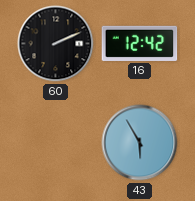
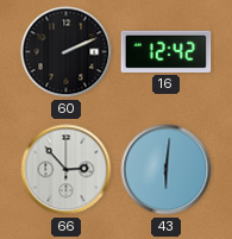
66: none -> 2:53
43: 5:55 -> 6:01
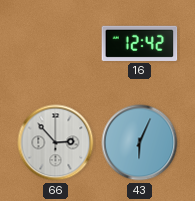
60: 2:11 -> none
43: 6:01 -> 6:04
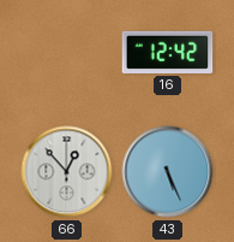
66: 2:53 -> 12:53
43: 6:04 -> 5:26
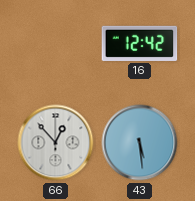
43: 5:26 -> 5:29
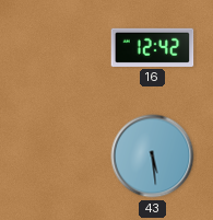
66: 12:53 -> none
